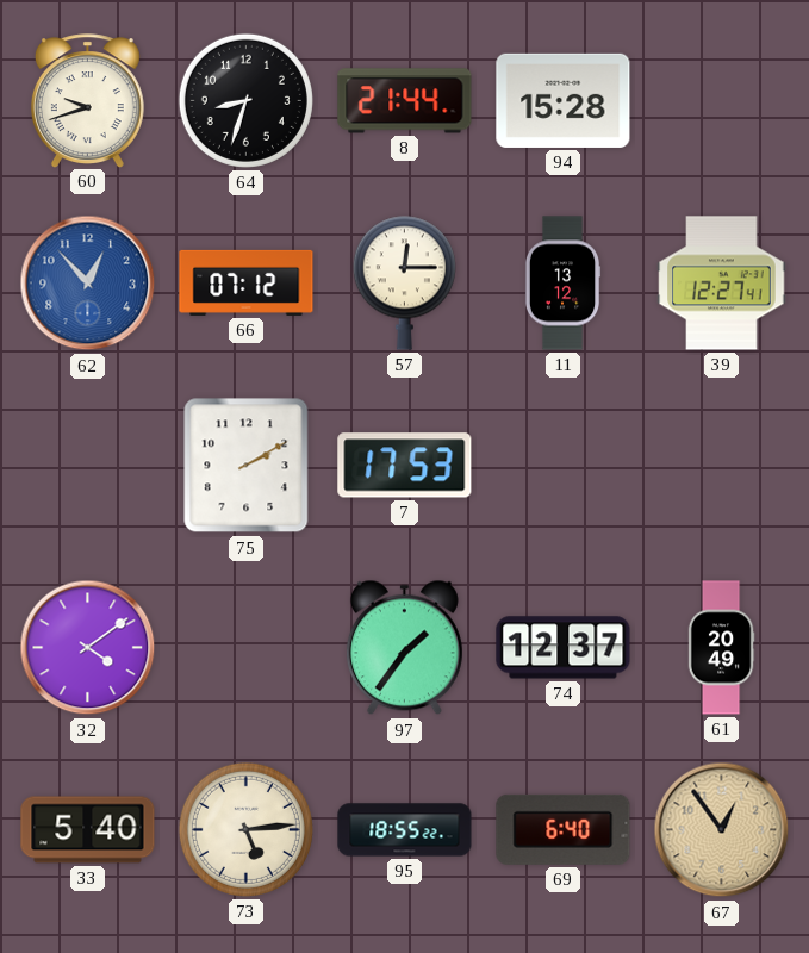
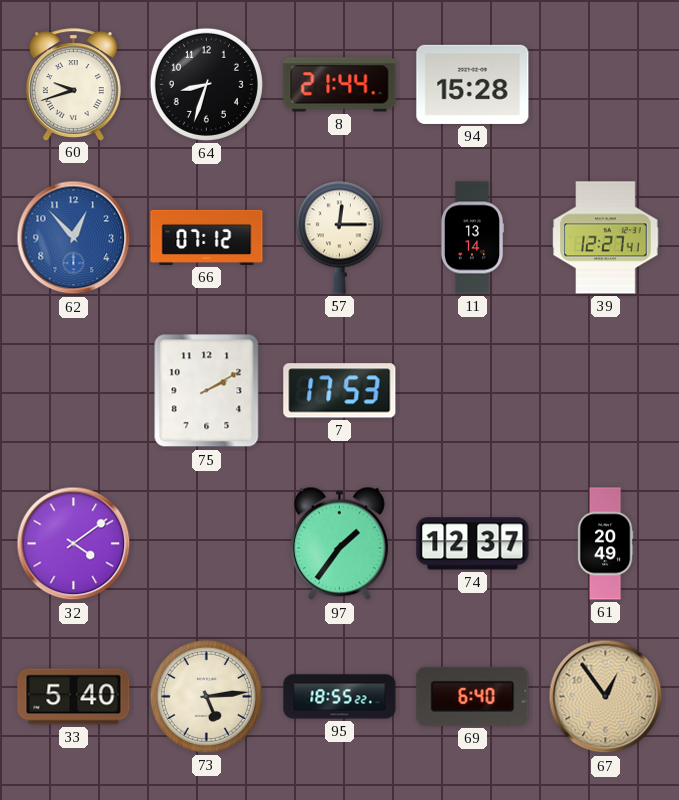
11: 13:12 -> 13:14
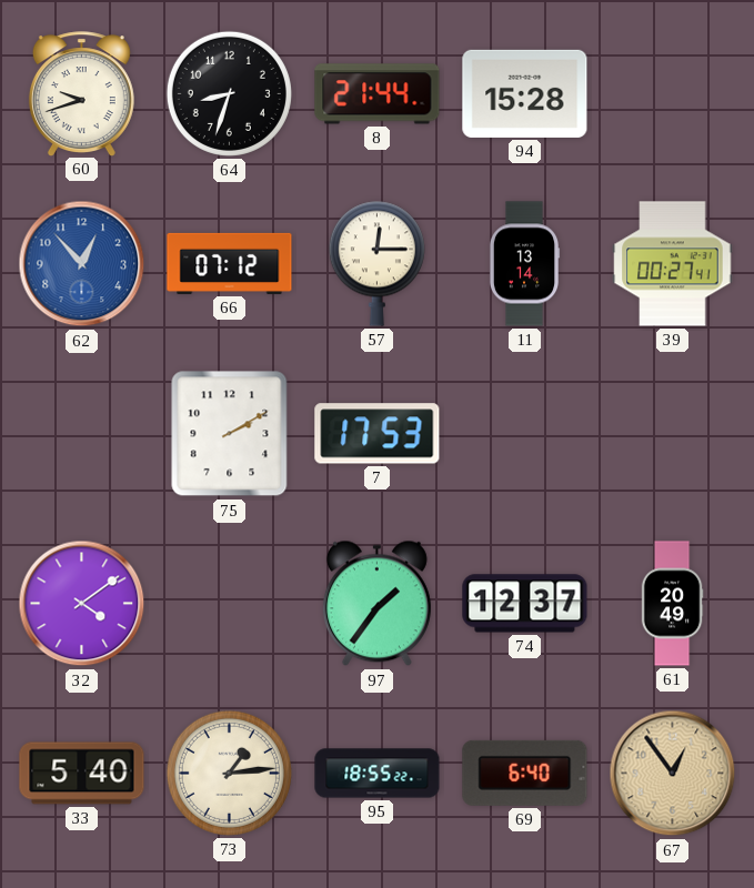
39: 12:27 -> 00:27
73: 5:14 -> 1:14
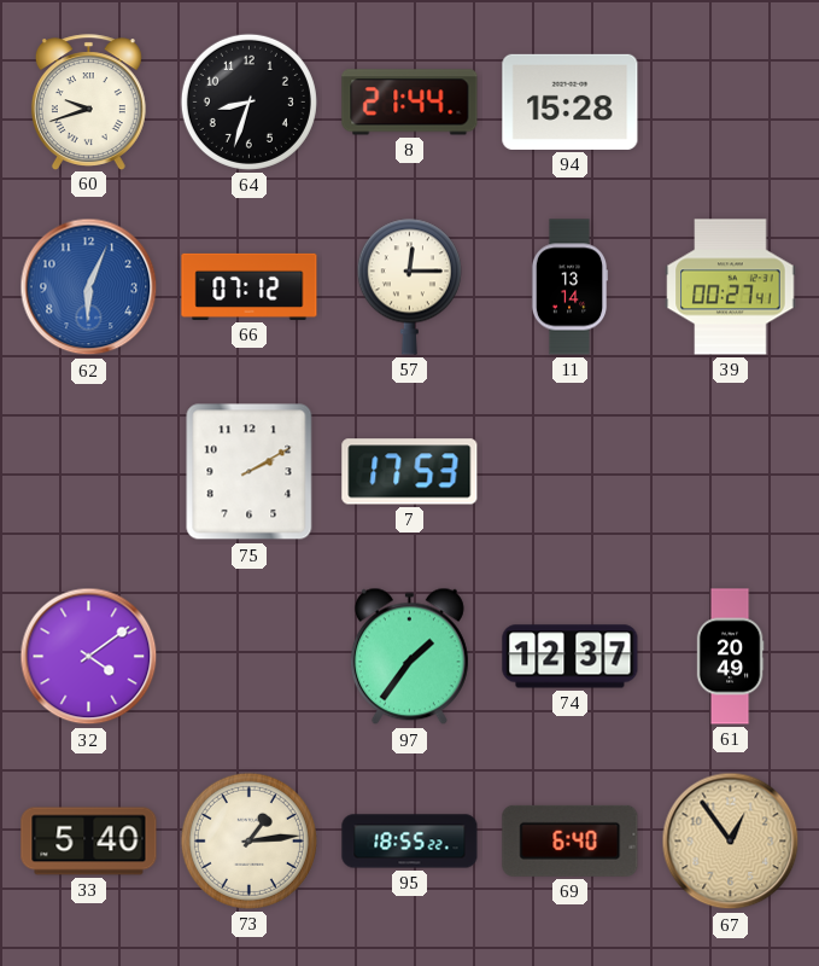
62: 12:53 -> 6:04
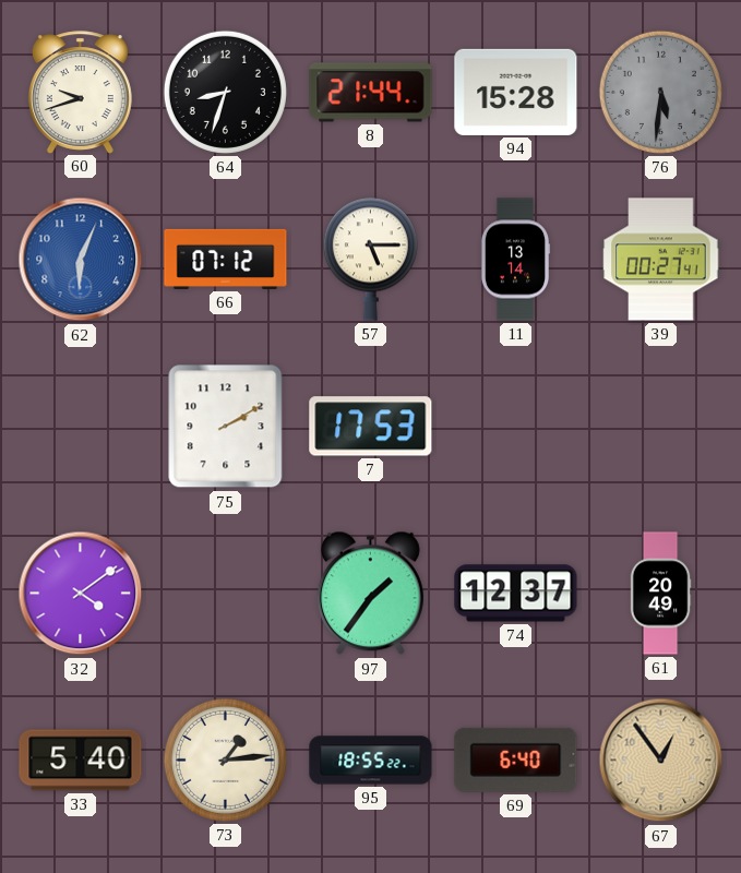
76: none -> 5:31
57: 12:15 -> 5:15
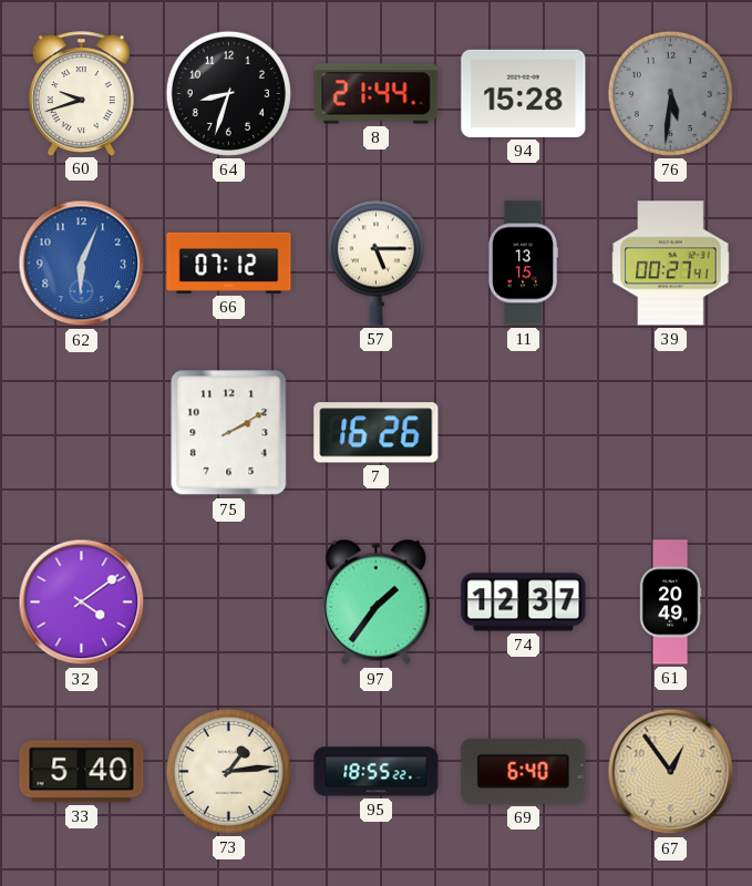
11: 13:14 -> 13:15
7: 17:53 -> 16:26
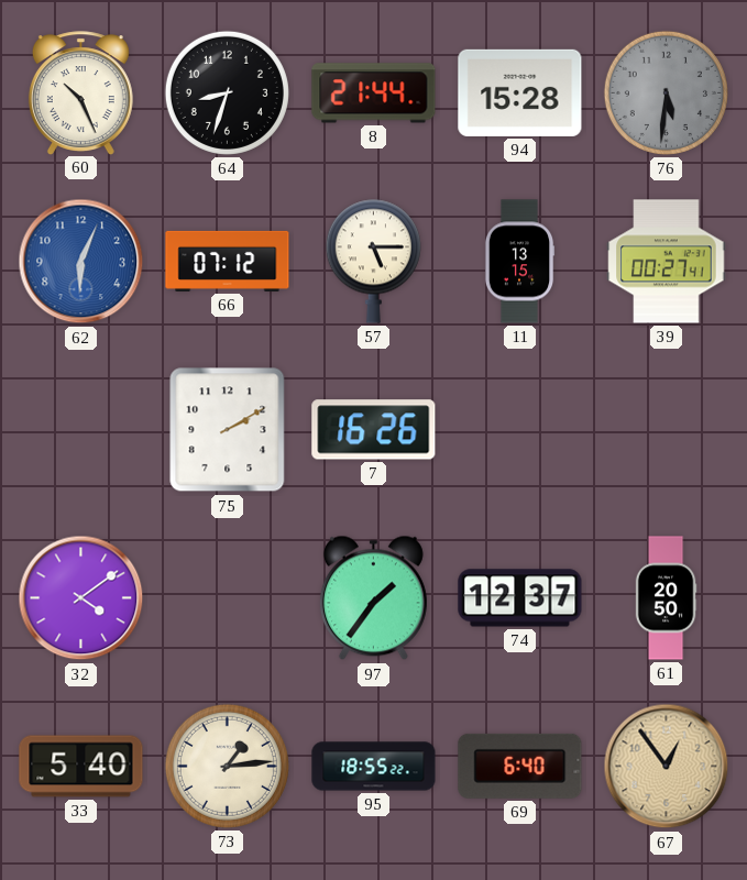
60: 9:42 -> 10:26
61: 20:49 -> 20:50
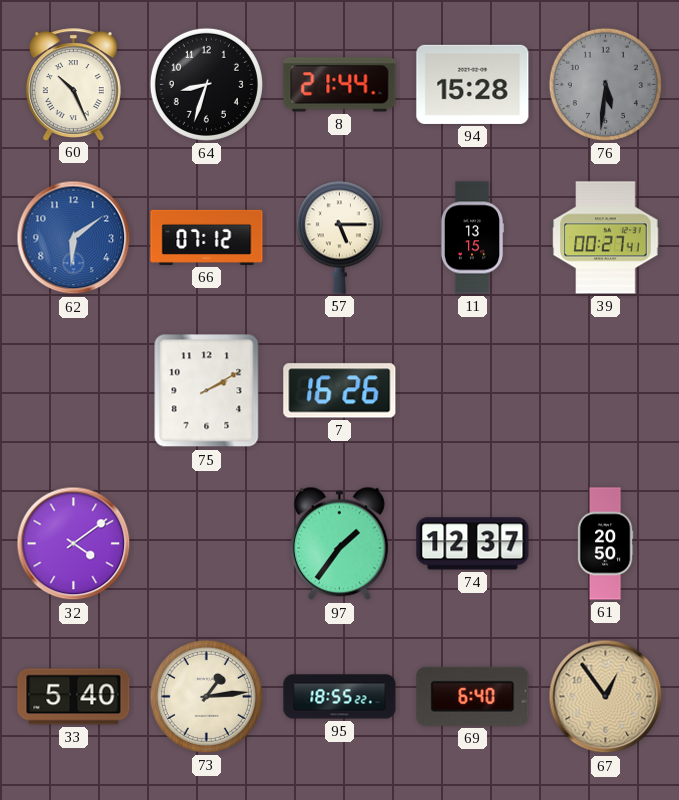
62: 6:04 -> 6:09
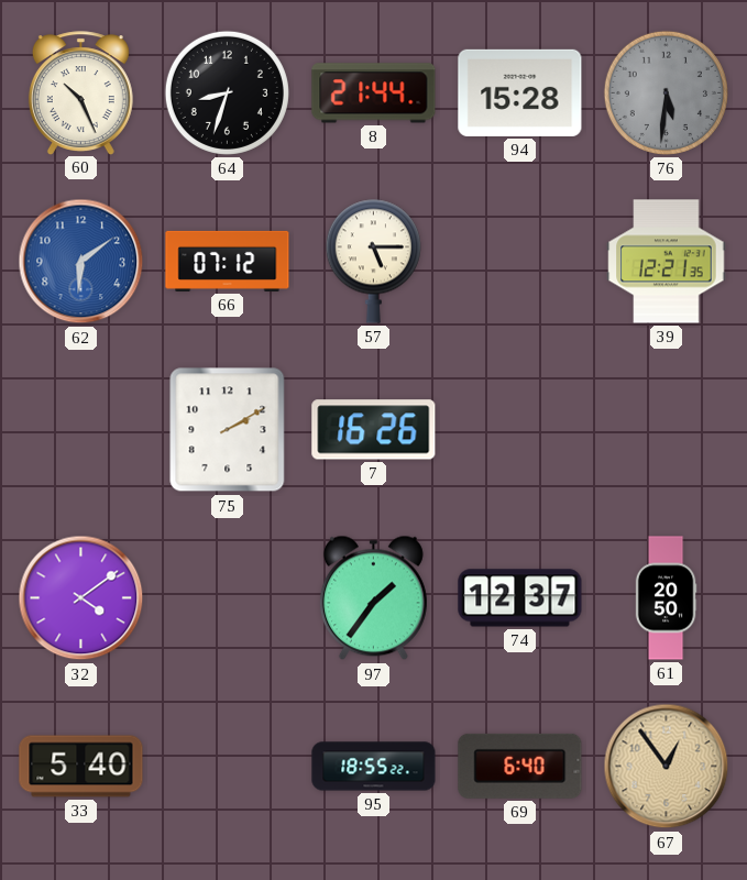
11: 13:15 -> none
39: 00:27 -> 12:21
73: 1:14 -> none
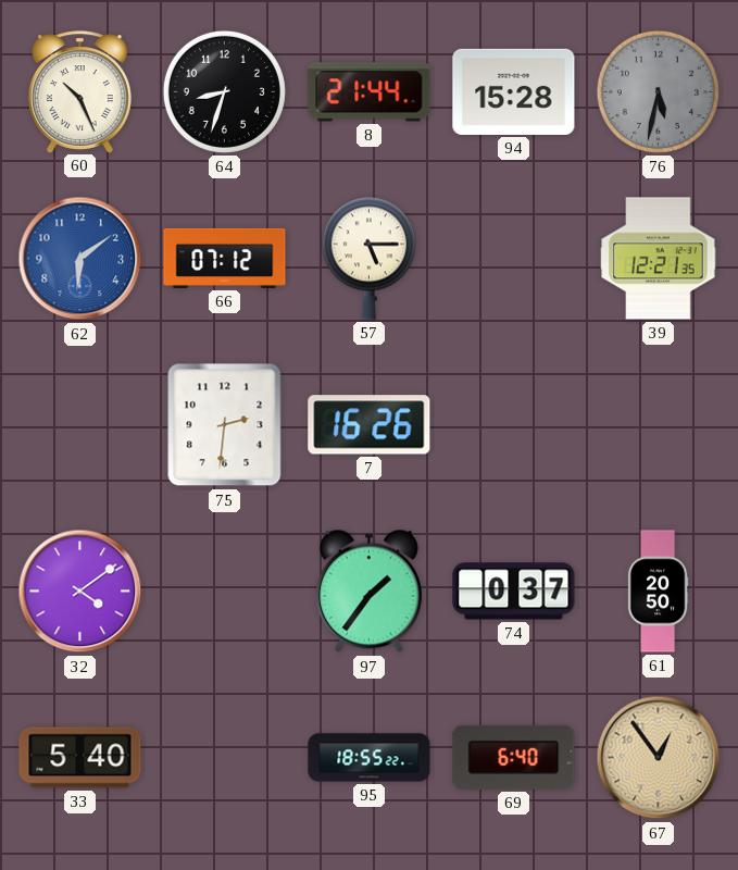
76: 5:31 -> 5:32
75: 2:10 -> 2:31
74: 12:37 -> 0:37
